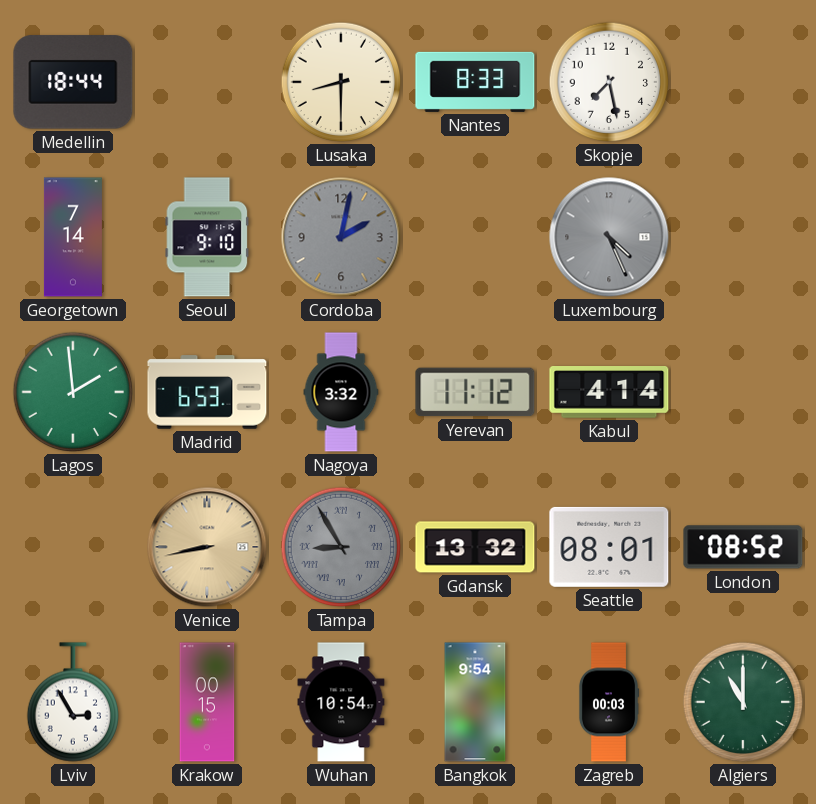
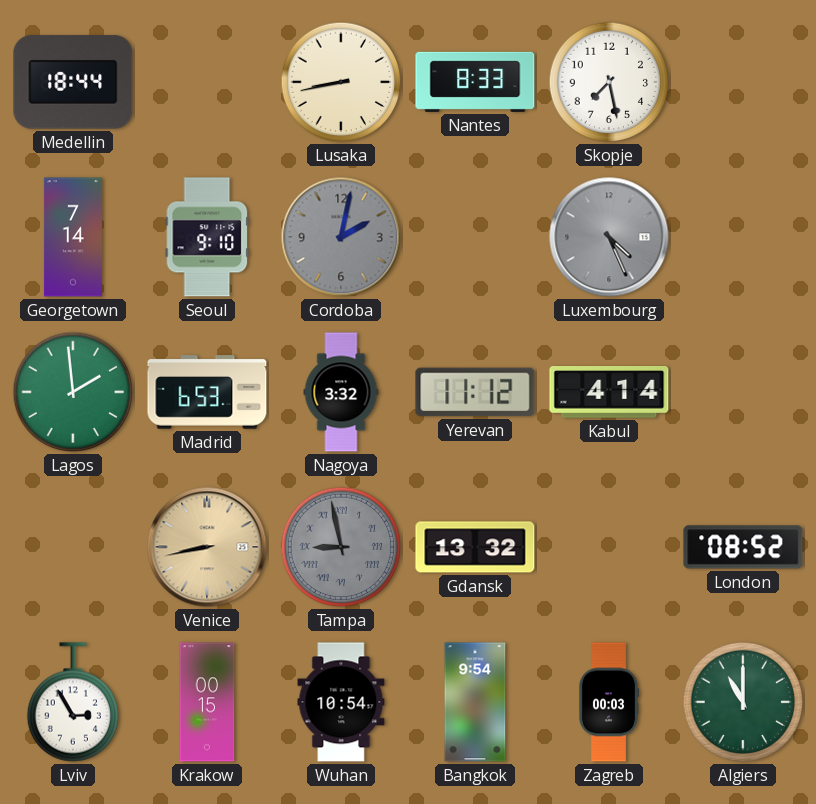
Lusaka: 8:30 -> 8:43
Tampa: 8:55 -> 8:58
Seattle: 08:01 -> none
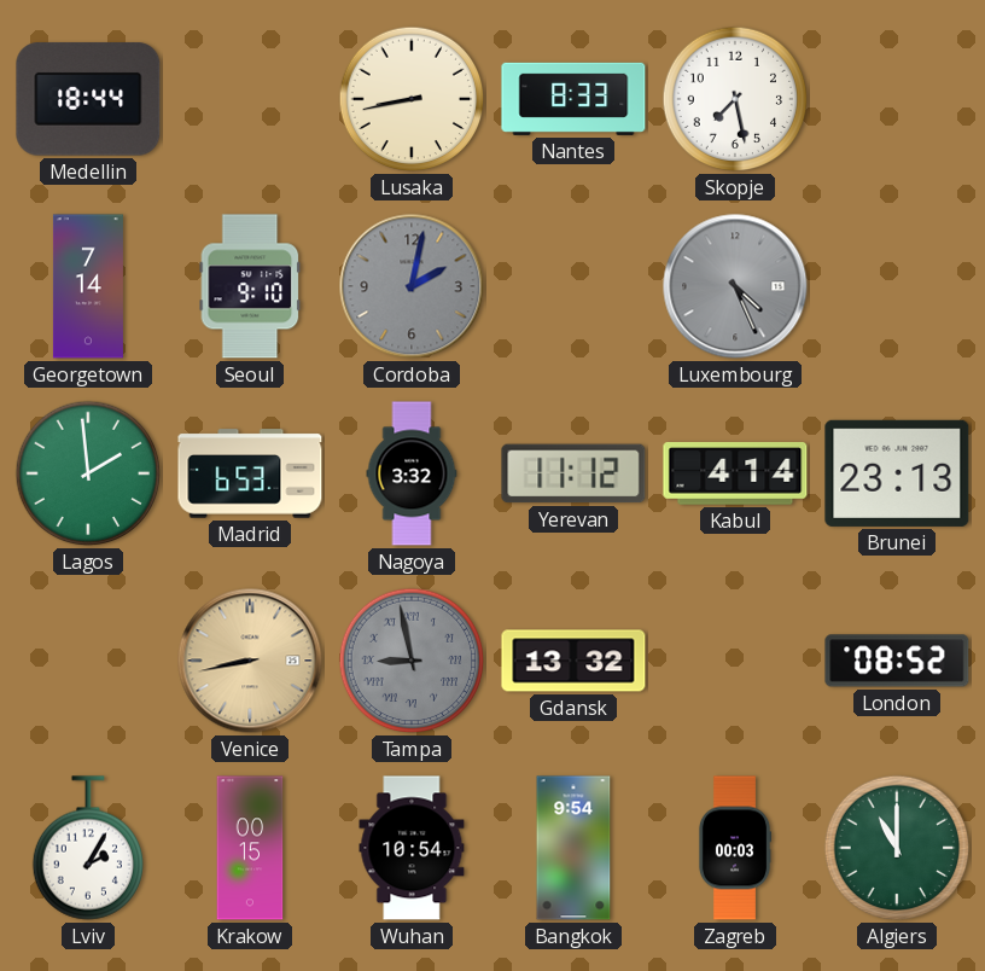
Brunei: none -> 23:13
Lviv: 2:55 -> 2:05
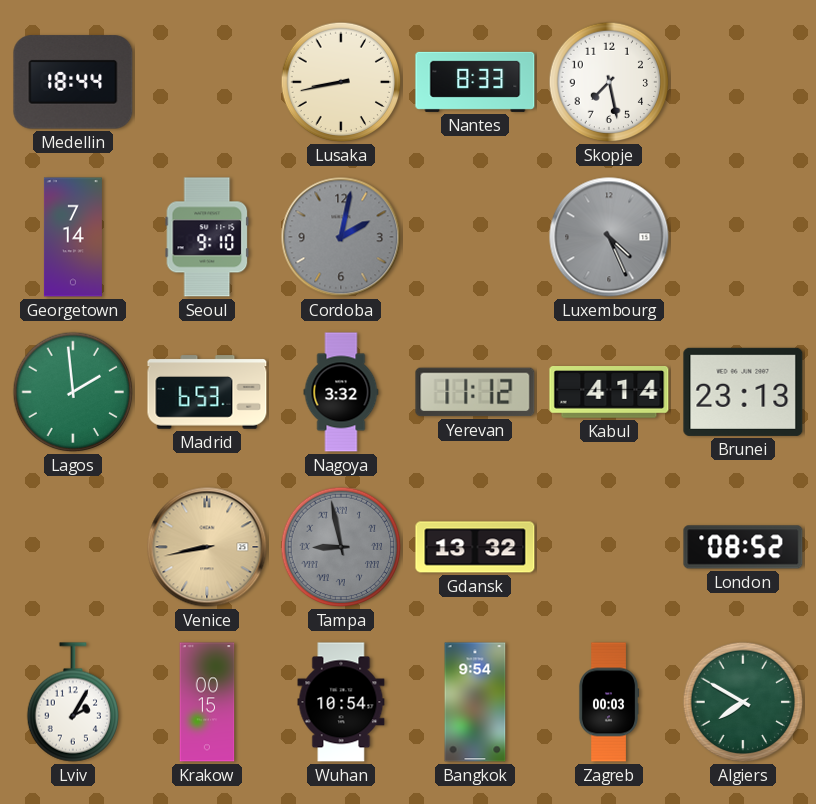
Algiers: 11:00 -> 7:50
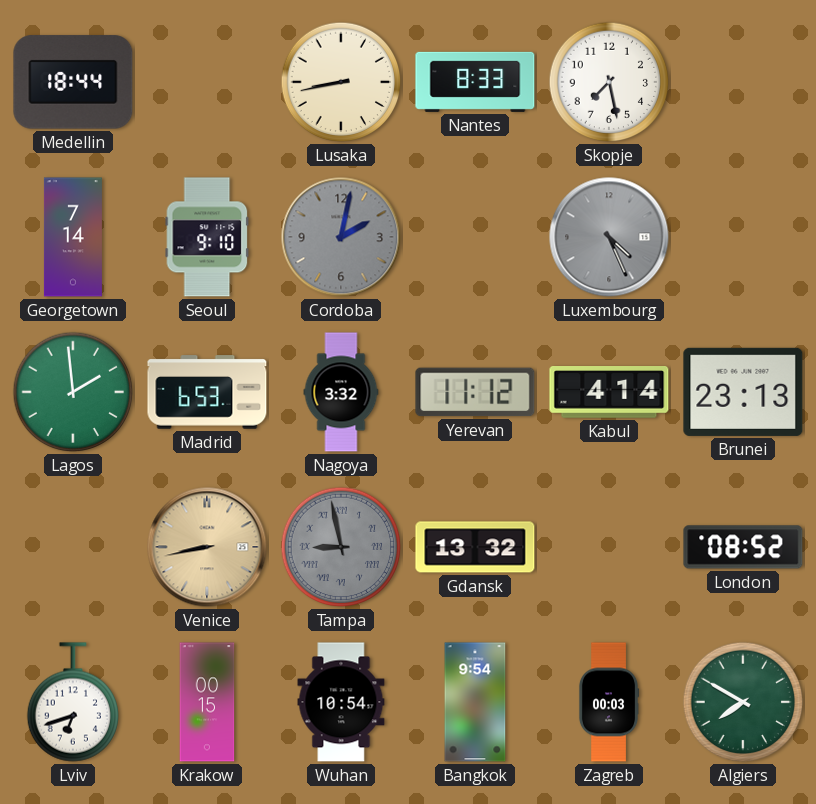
Lviv: 2:05 -> 6:42
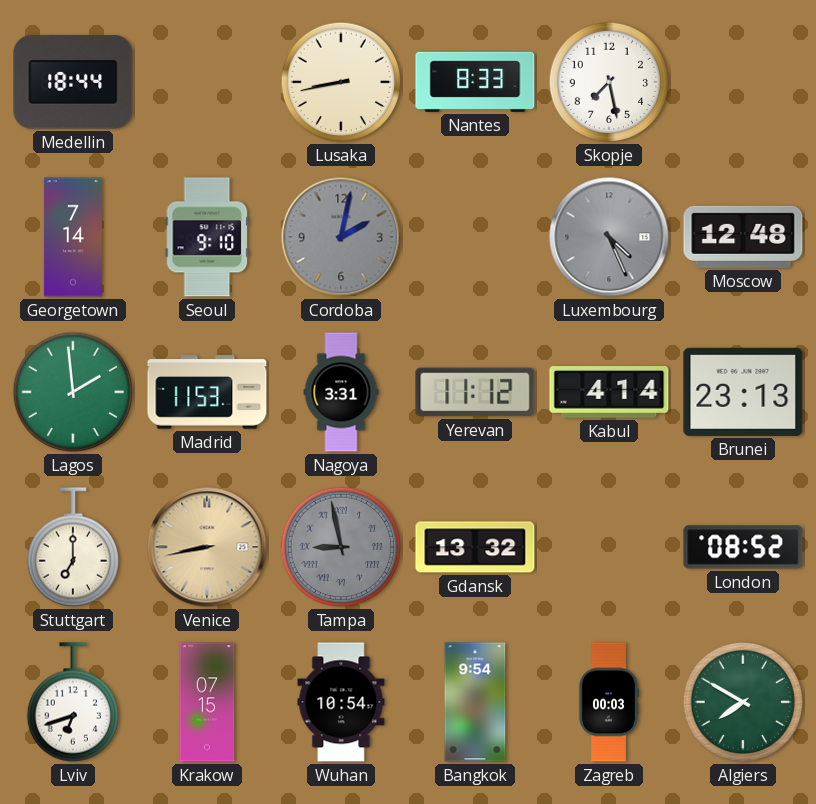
Moscow: none -> 12:48
Madrid: 6:53 -> 11:53
Nagoya: 3:32 -> 3:31
Stuttgart: none -> 7:00
Krakow: 00:15 -> 07:15
